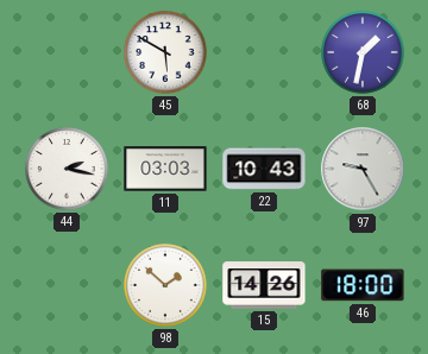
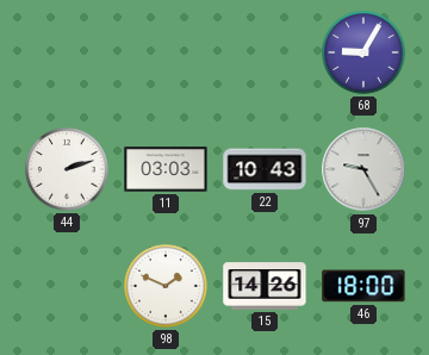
45: 5:50 -> none
68: 1:32 -> 9:05
44: 2:17 -> 2:12
98: 1:52 -> 1:49
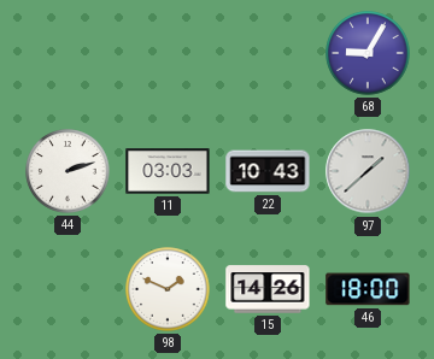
97: 9:25 -> 1:38
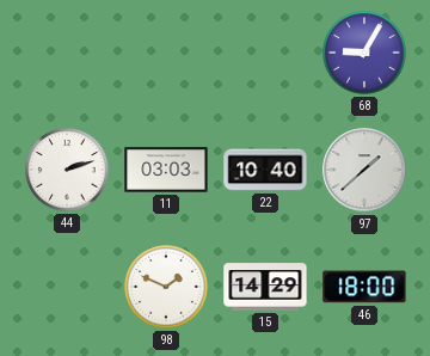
22: 10:43 -> 10:40
15: 14:26 -> 14:29
